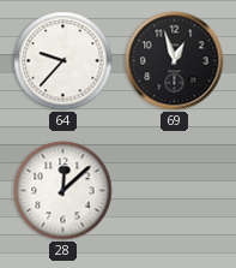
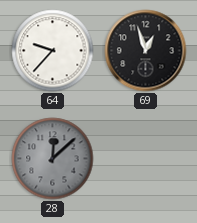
28 dial: white -> grey
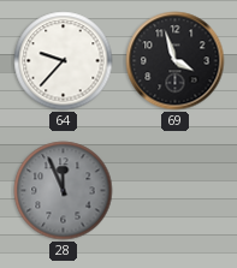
69: 12:57 -> 3:57
28: 12:08 -> 11:56
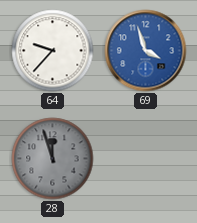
69 dial: black -> blue
28: 11:56 -> 11:57
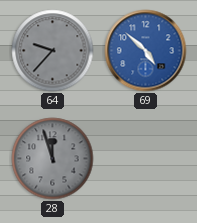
64 dial: white -> grey
69: 3:57 -> 4:52
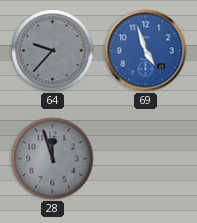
69: 4:52 -> 4:57
